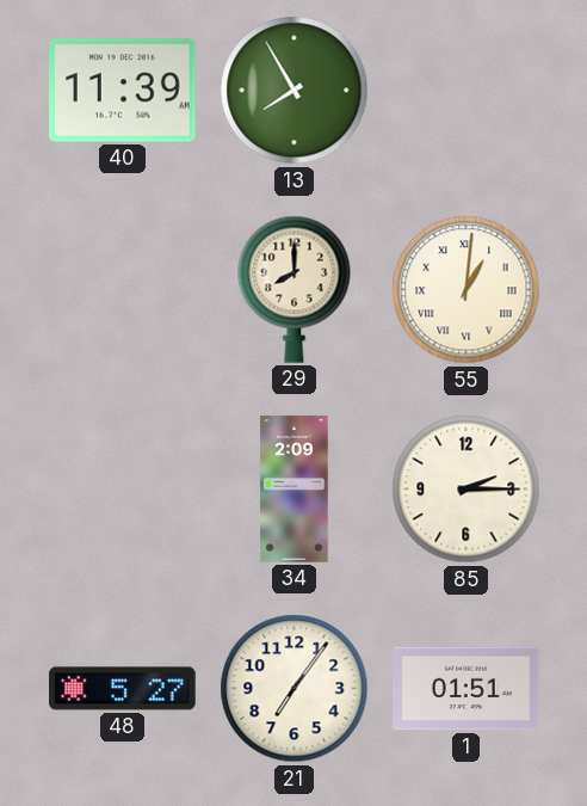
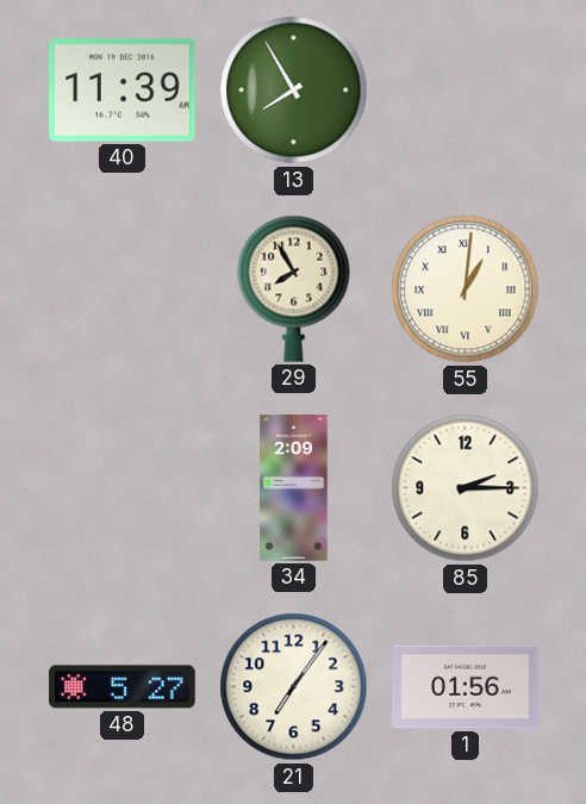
29: 8:00 -> 7:55
1: 01:51 -> 01:56
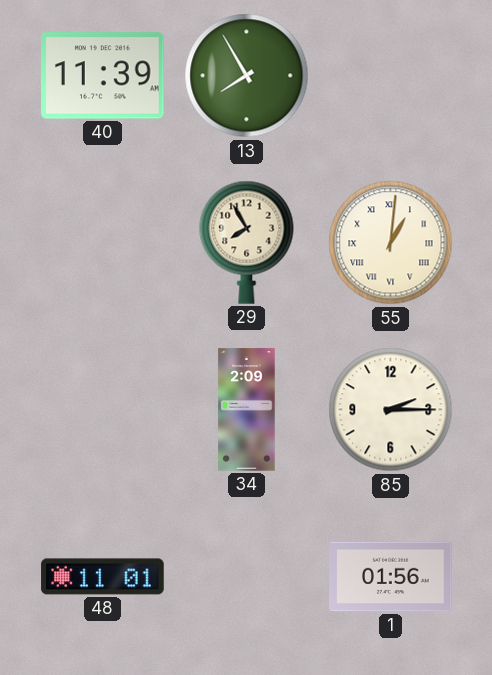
48: 5:27 -> 11:01
21: 7:06 -> none
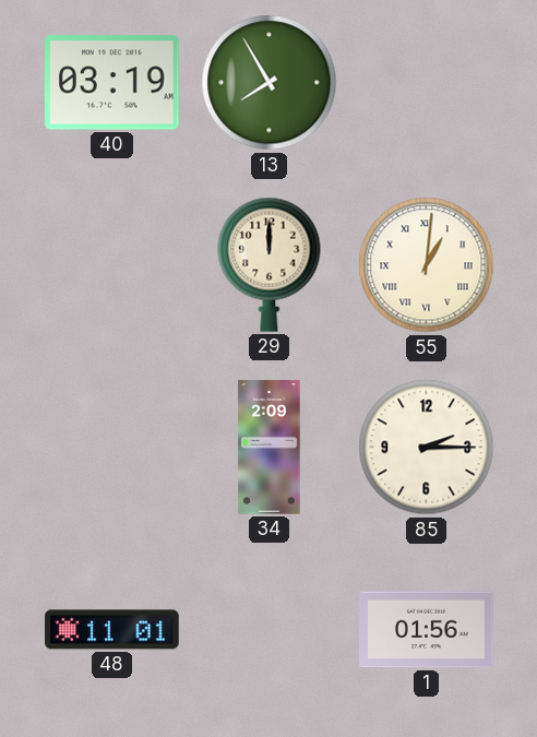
40: 11:39 -> 03:19
29: 7:55 -> 12:00
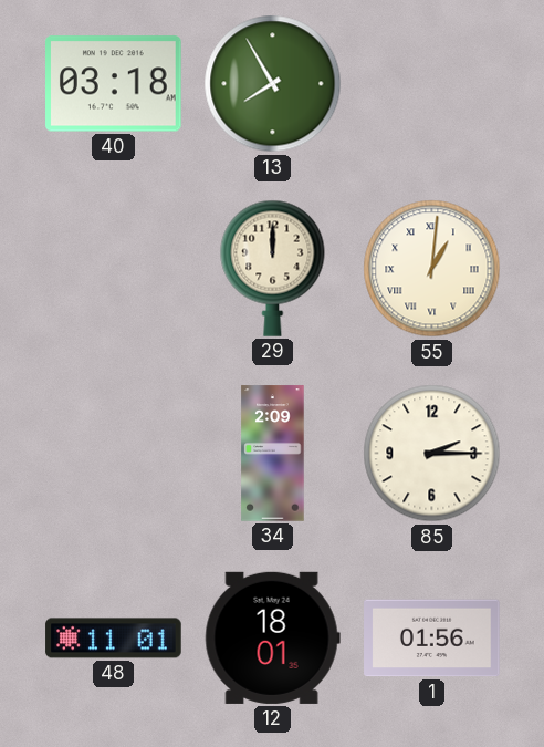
40: 03:19 -> 03:18
12: none -> 18:01
